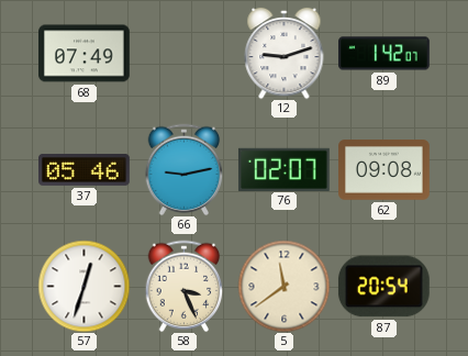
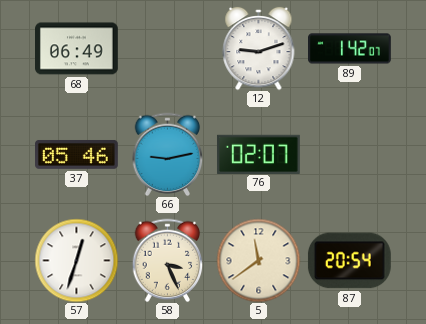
68: 07:49 -> 06:49
62: 09:08 -> none
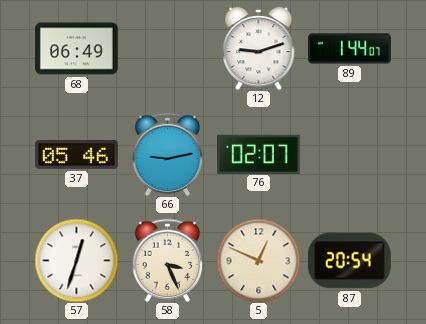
89: 1:42 -> 1:44
5: 11:39 -> 12:49
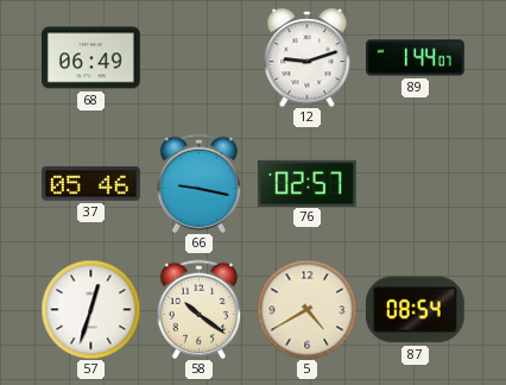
66: 9:13 -> 9:17
76: 02:07 -> 02:57
58: 3:26 -> 10:21
5: 12:49 -> 4:40
87: 20:54 -> 08:54
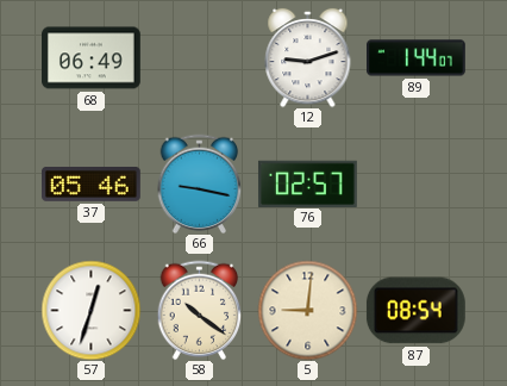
5: 4:40 -> 9:01
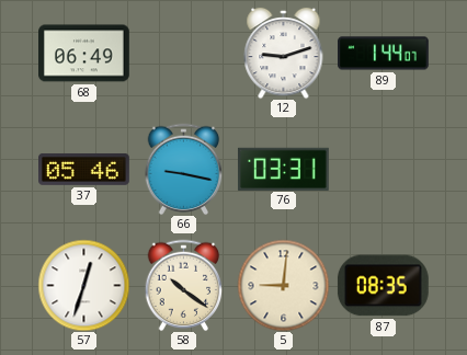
76: 02:57 -> 03:31
87: 08:54 -> 08:35
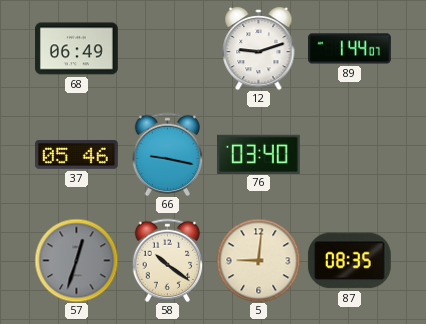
76: 03:31 -> 03:40
57 dial: white -> grey
